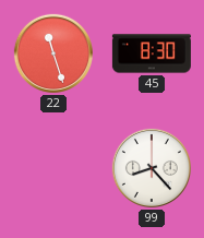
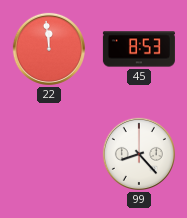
22: 11:27 -> 11:59
45: 8:30 -> 8:53
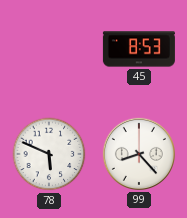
22: 11:59 -> none
78: none -> 5:49
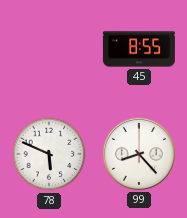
45: 8:53 -> 8:55
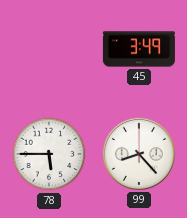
45: 8:55 -> 3:49
78: 5:49 -> 5:45
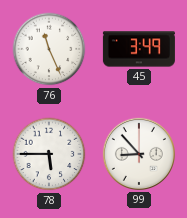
76: none -> 11:26
99: 8:23 -> 8:53
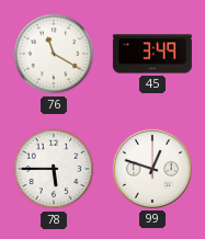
76: 11:26 -> 11:20
99: 8:53 -> 12:48
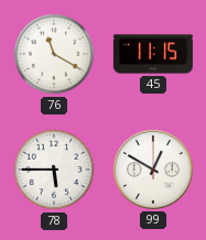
45: 3:49 -> 11:15
99: 12:48 -> 12:50
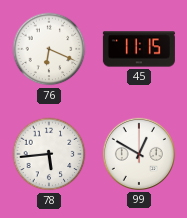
76: 11:20 -> 6:19
78: 5:45 -> 5:44
